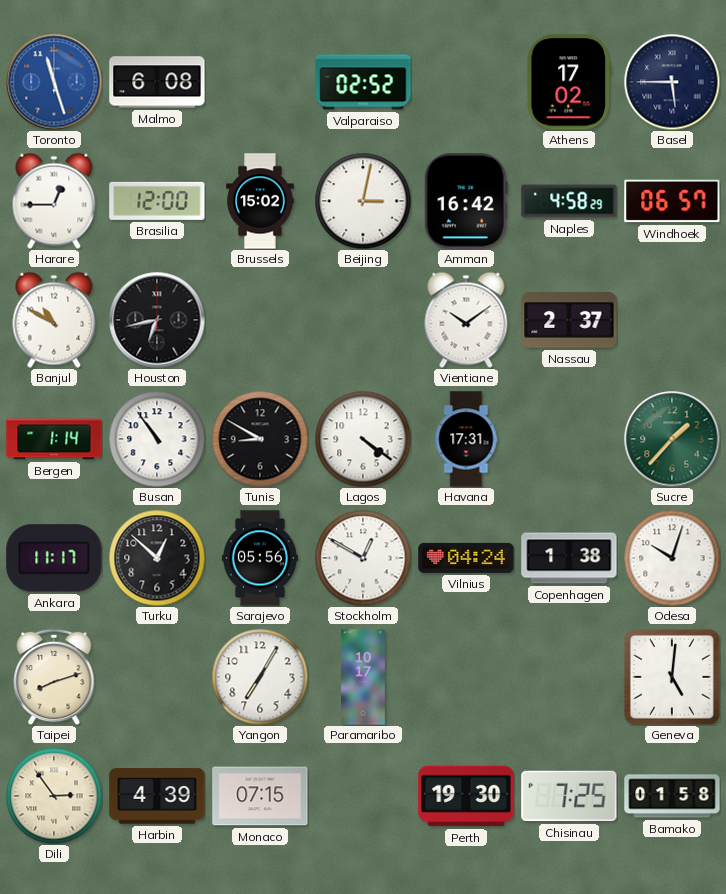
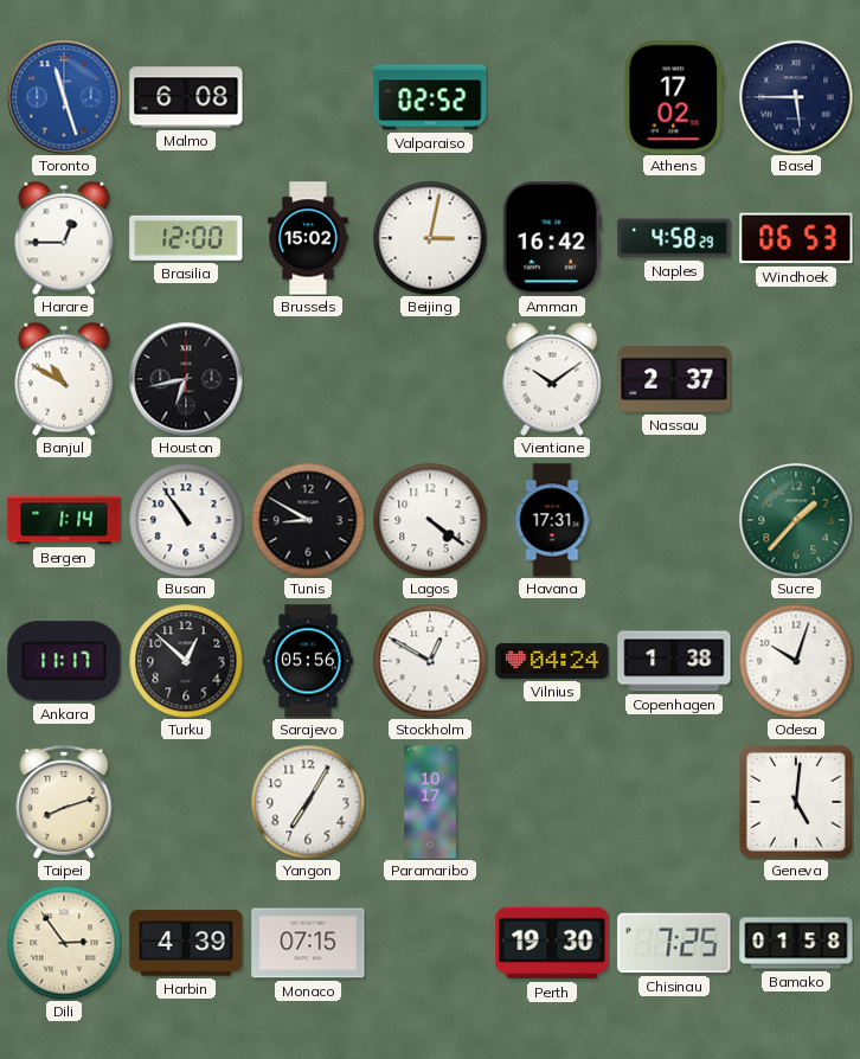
Windhoek: 06:57 -> 06:53
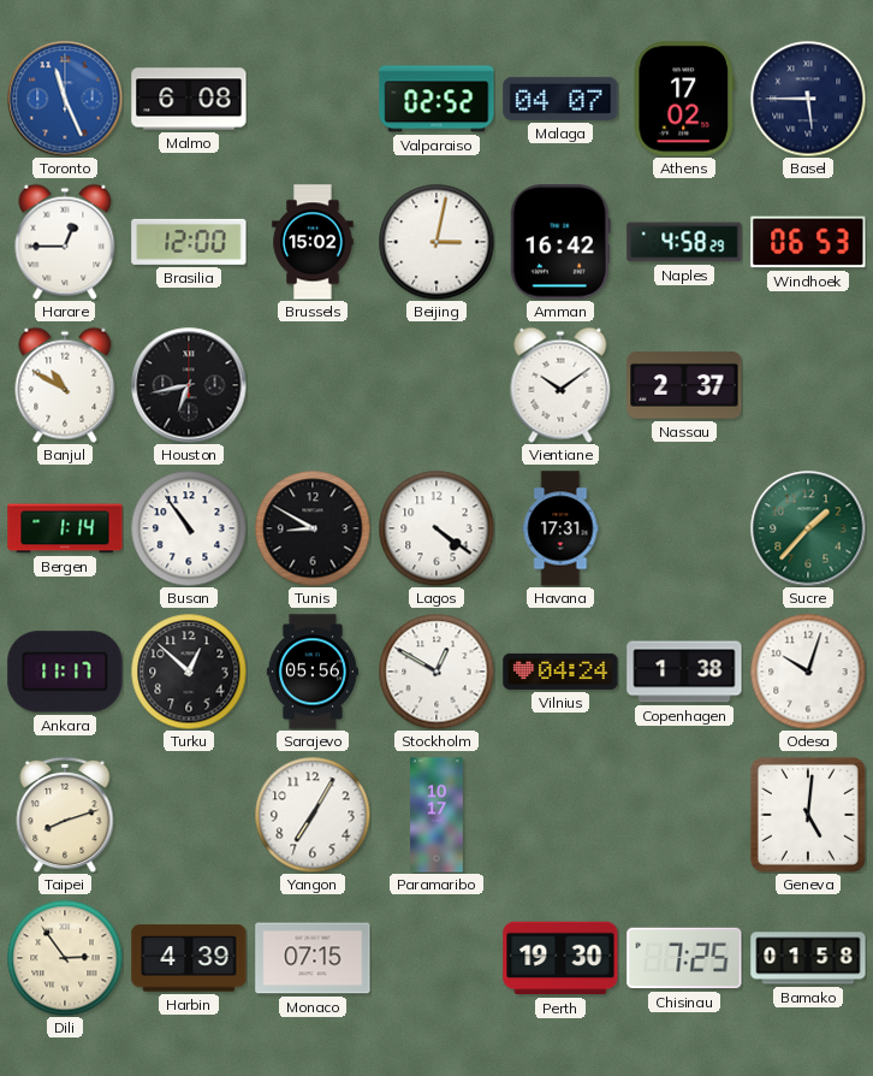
Toronto: 11:27 -> 11:26
Malaga: none -> 04:07
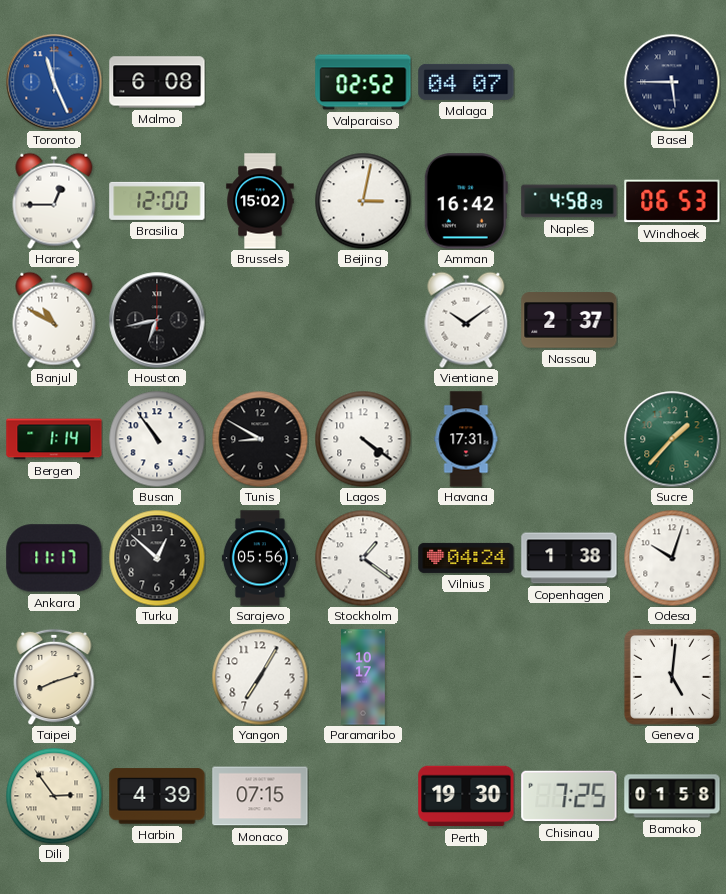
Athens: 17:02 -> none
Stockholm: 12:50 -> 1:21
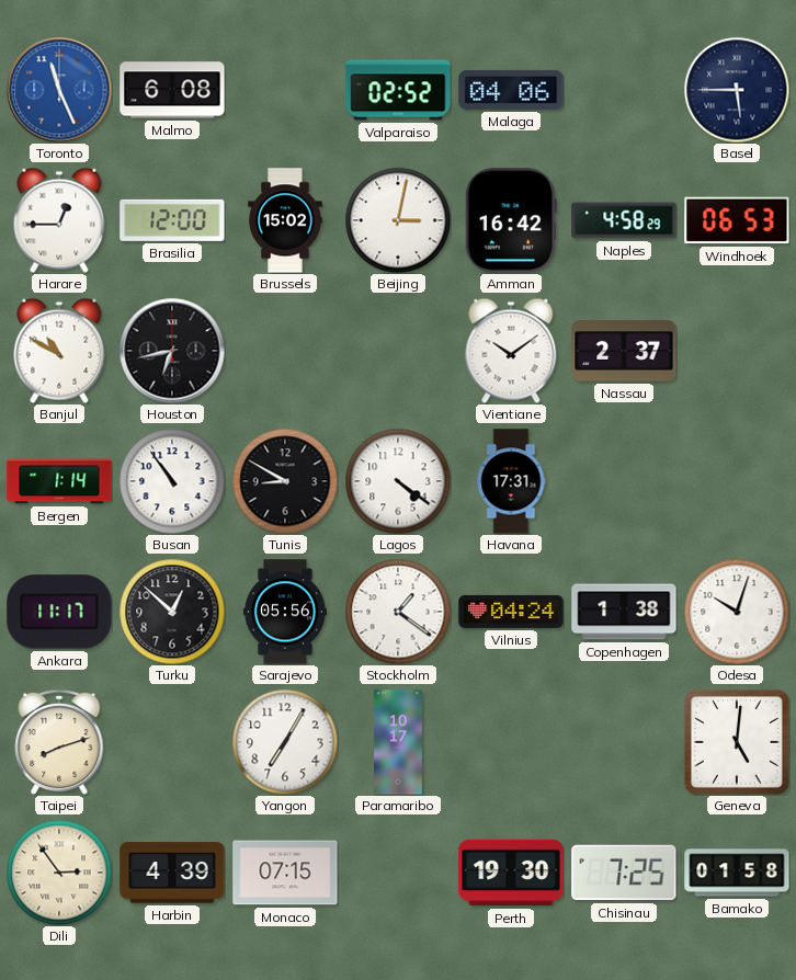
Malaga: 04:07 -> 04:06
Sucre: 1:37 -> none
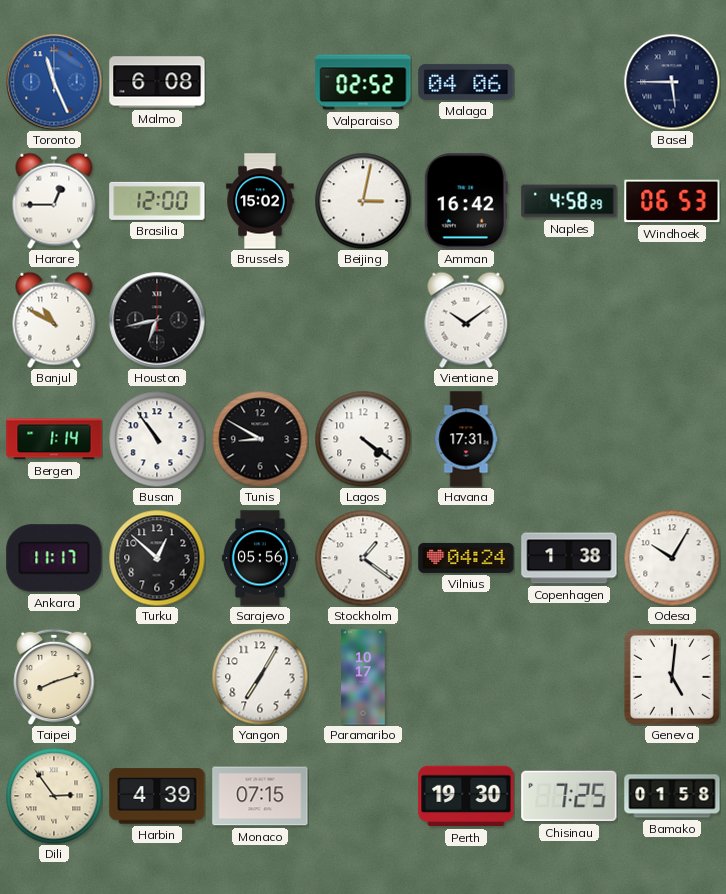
Nassau: 2:37 -> none
Odesa: 10:03 -> 10:05
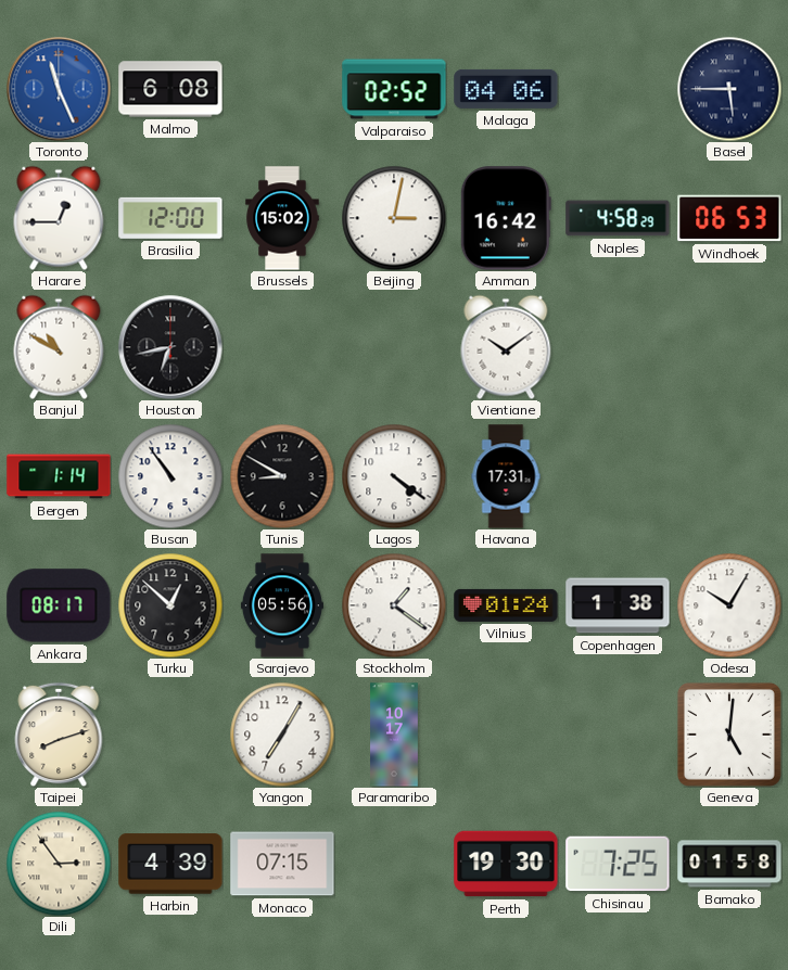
Ankara: 11:17 -> 08:17
Vilnius: 04:24 -> 01:24
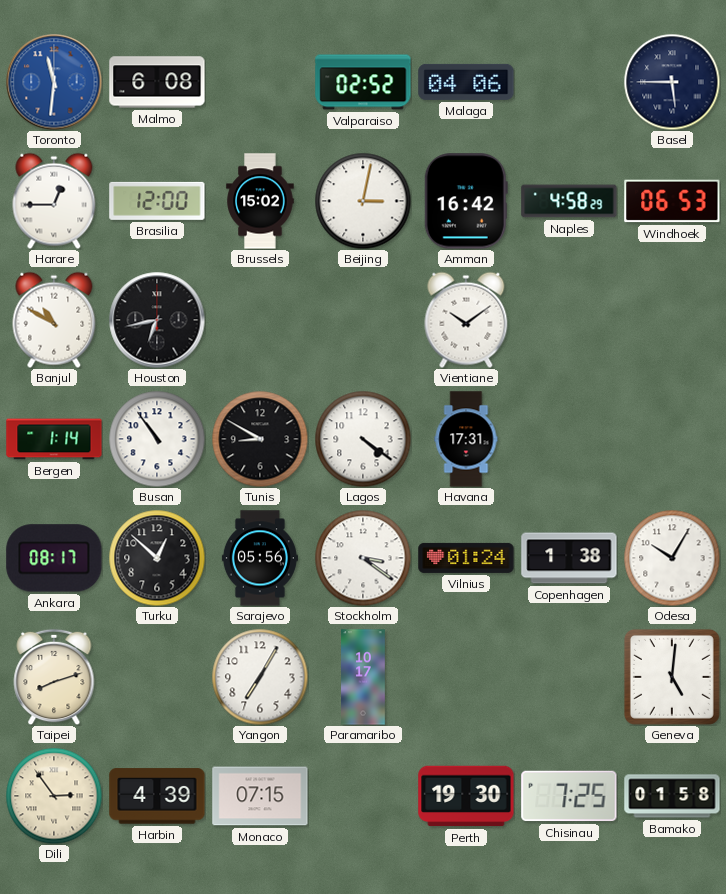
Toronto: 11:26 -> 11:31
Stockholm: 1:21 -> 3:21
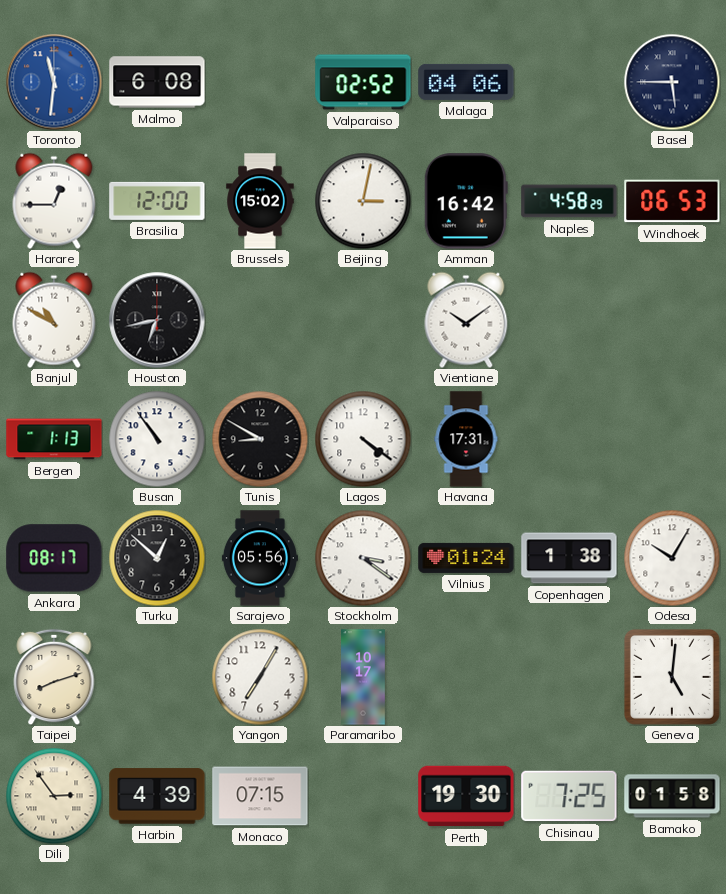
Bergen: 1:14 -> 1:13
